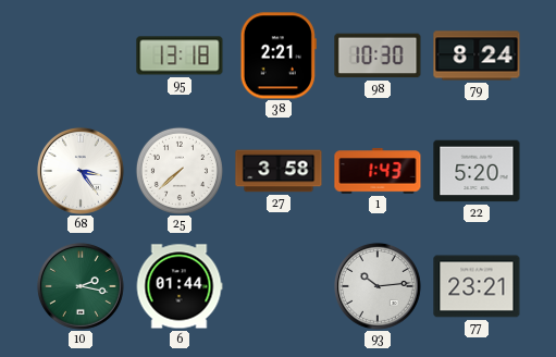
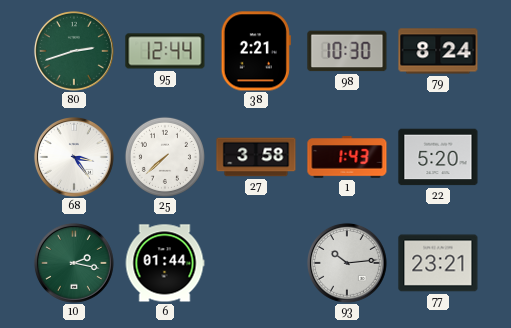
80: none -> 2:42
95: 13:18 -> 12:44
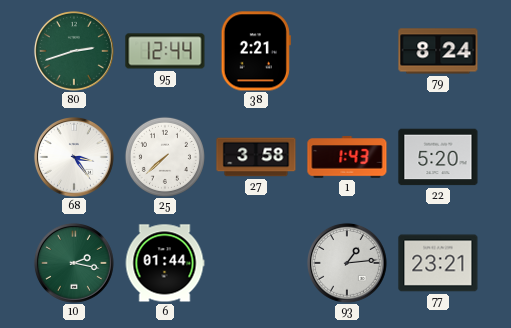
98: 10:30 -> none
93: 10:14 -> 1:14
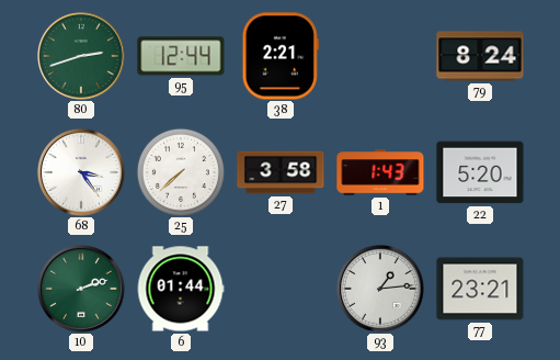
10: 2:17 -> 2:12
